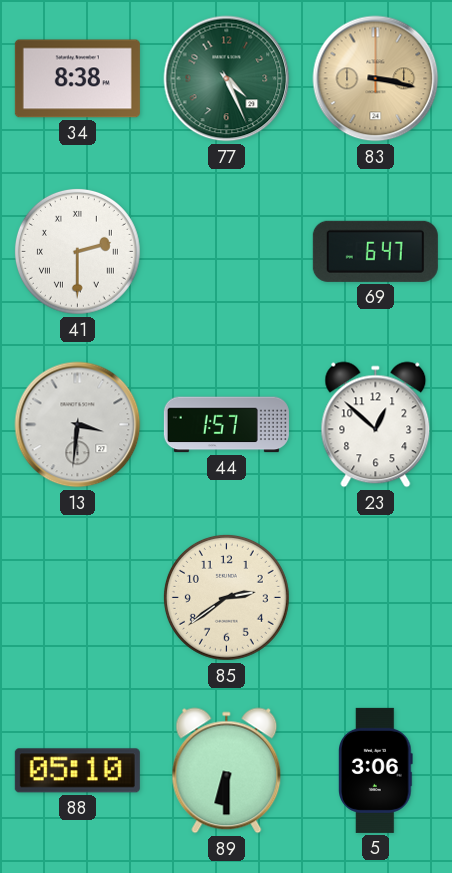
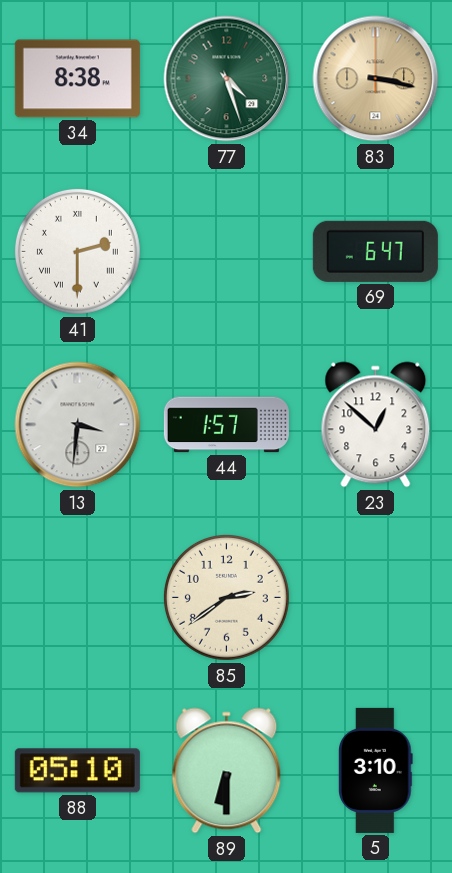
77: 4:26 -> 4:27
5: 3:06 -> 3:10
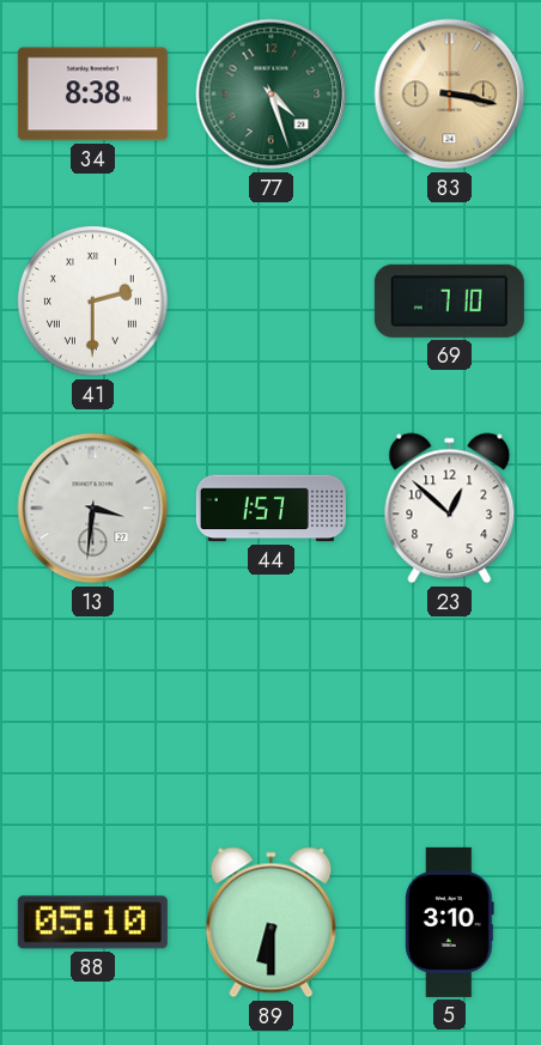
69: 6:47 -> 7:10
85: 2:39 -> none
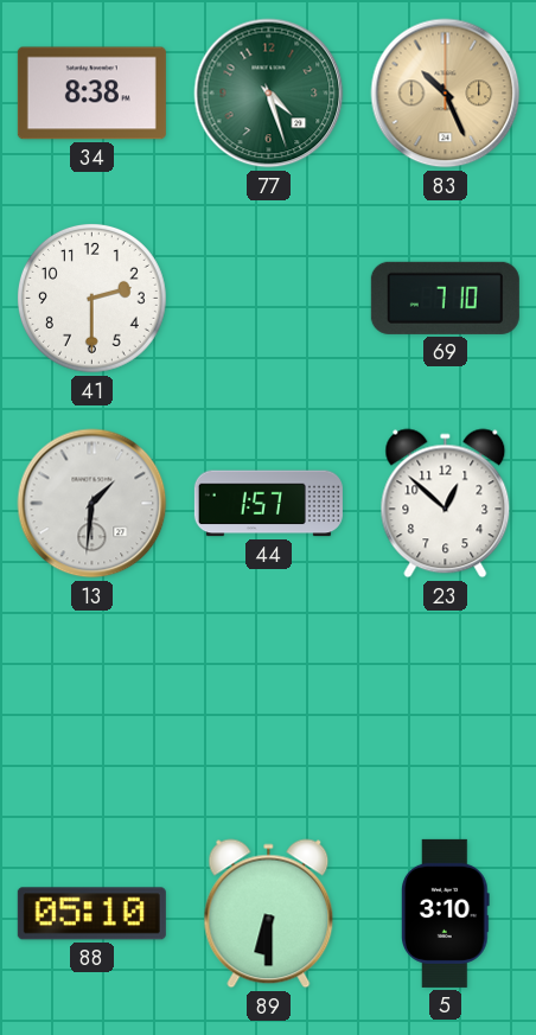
83: 3:17 -> 10:26
41 numerals: Roman -> Arabic
13: 3:31 -> 1:31
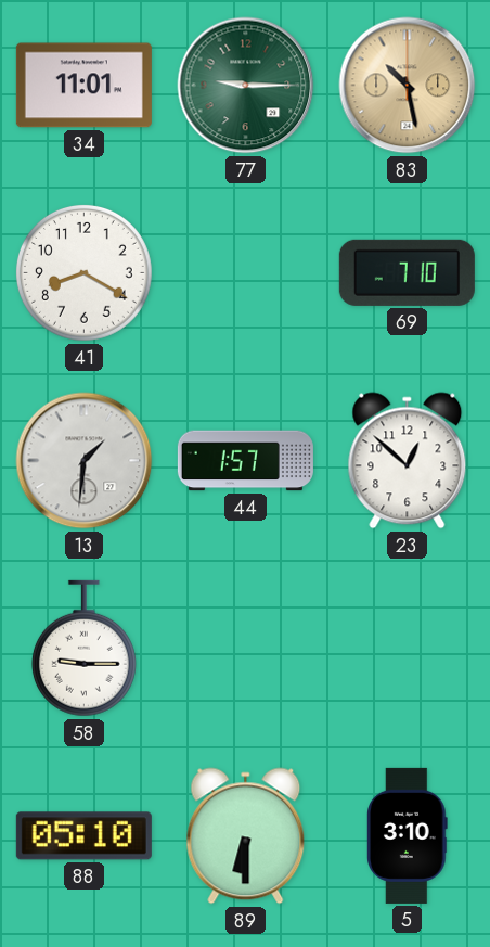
34: 8:38 -> 11:01
77: 4:27 -> 9:15
83: 10:26 -> 10:28
41: 2:30 -> 8:20
58: none -> 9:15
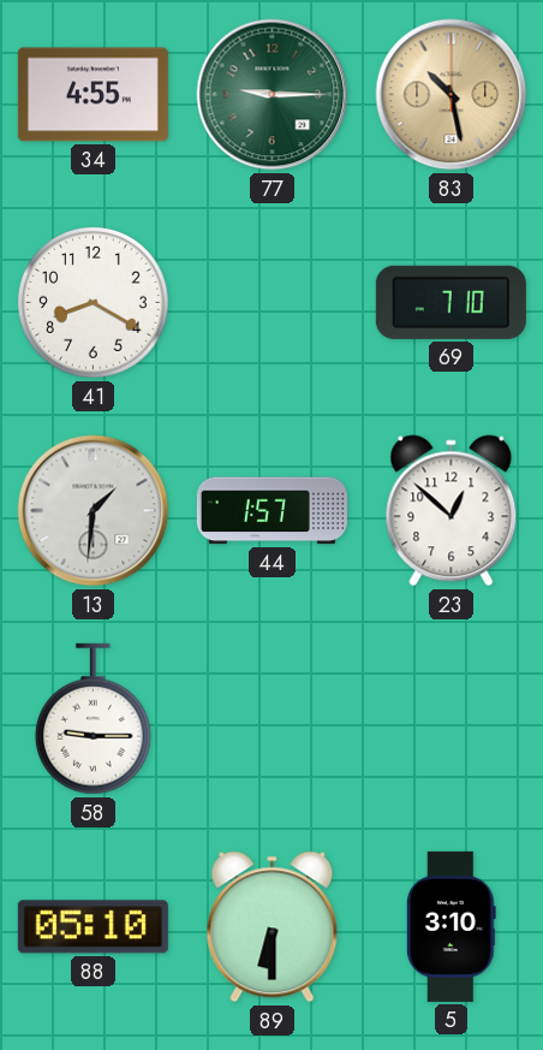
34: 11:01 -> 4:55
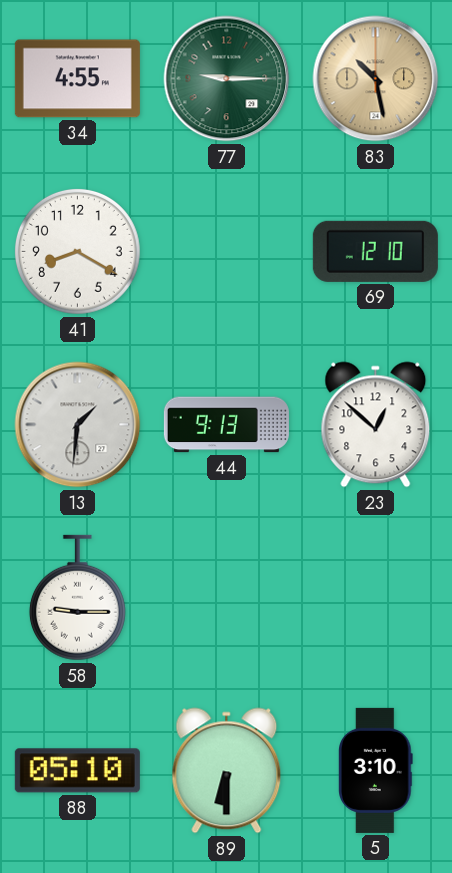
69: 7:10 -> 12:10
44: 1:57 -> 9:13
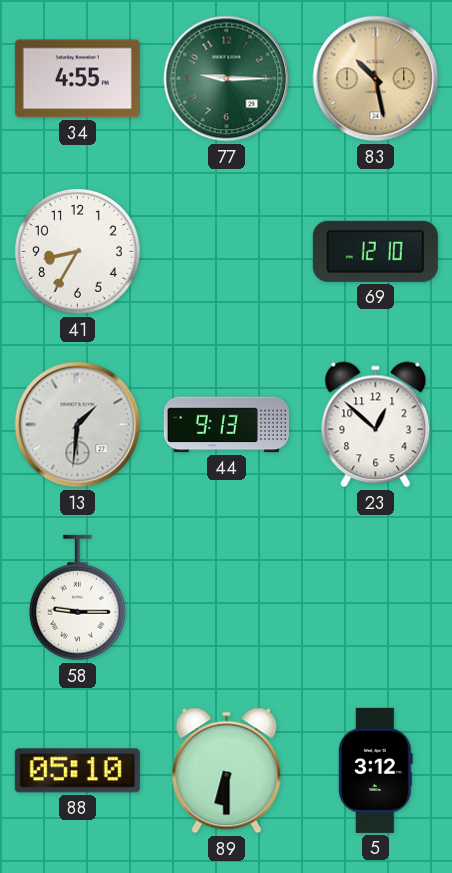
41: 8:20 -> 8:35
5: 3:10 -> 3:12
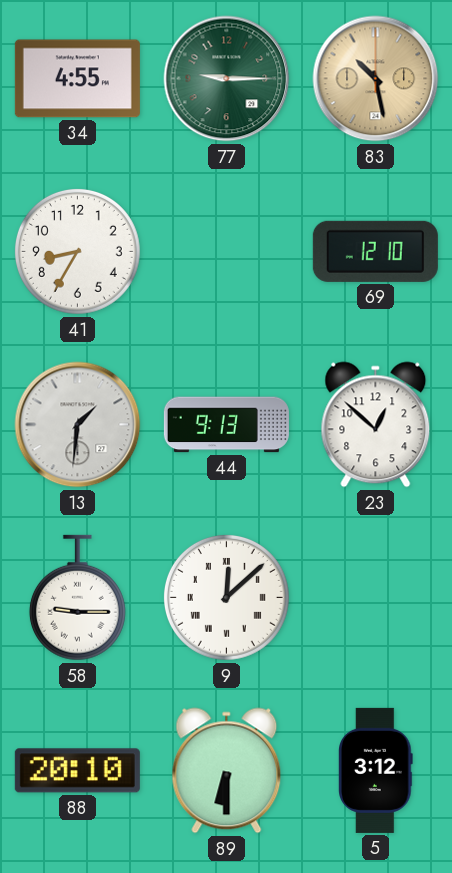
9: none -> 12:08
88: 05:10 -> 20:10
